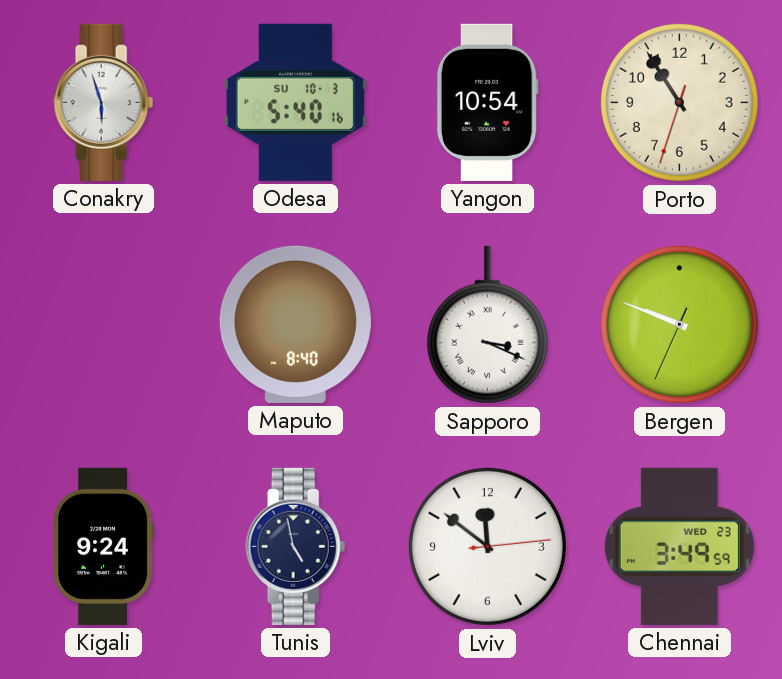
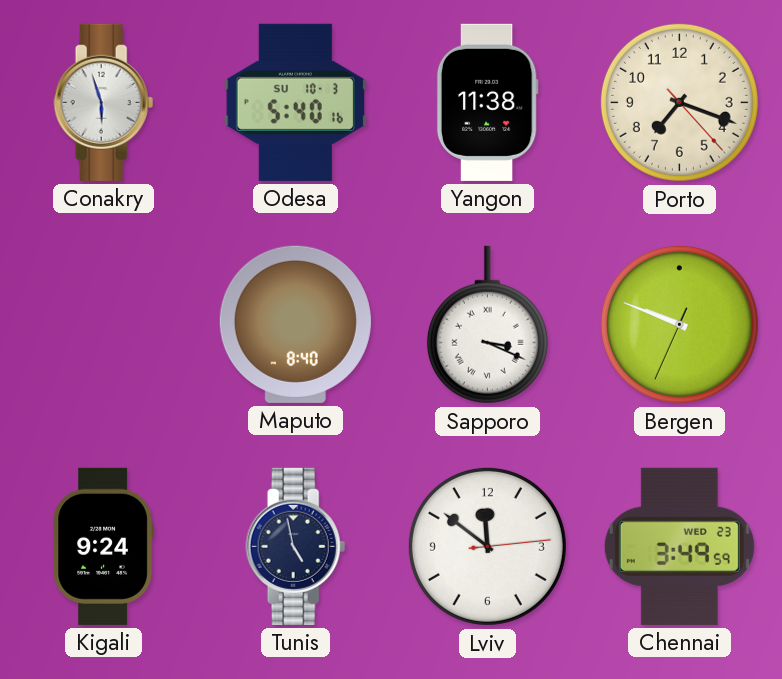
Yangon: 10:54 -> 11:38
Porto: 10:54 -> 7:18
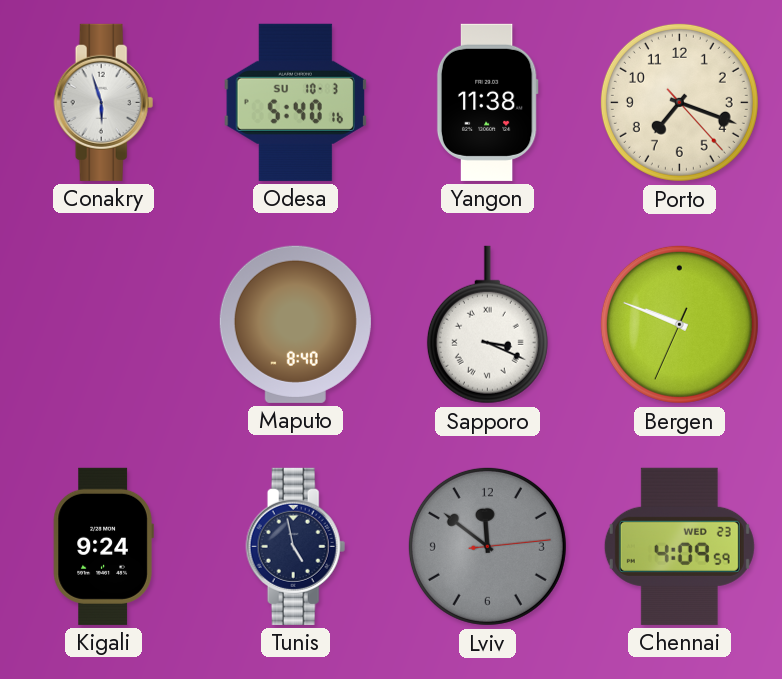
Lviv dial: white -> grey
Chennai: 3:49 -> 4:09
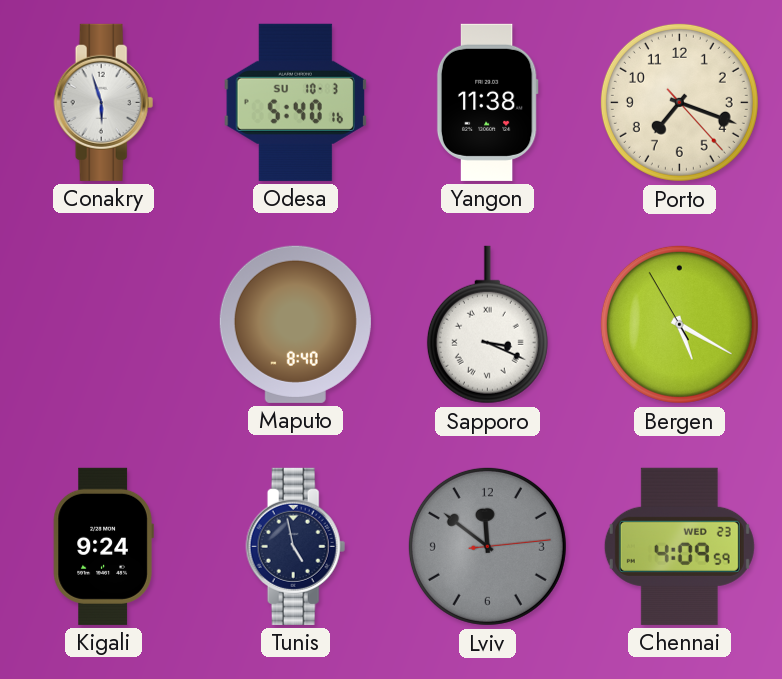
Bergen: 9:48 -> 5:19
